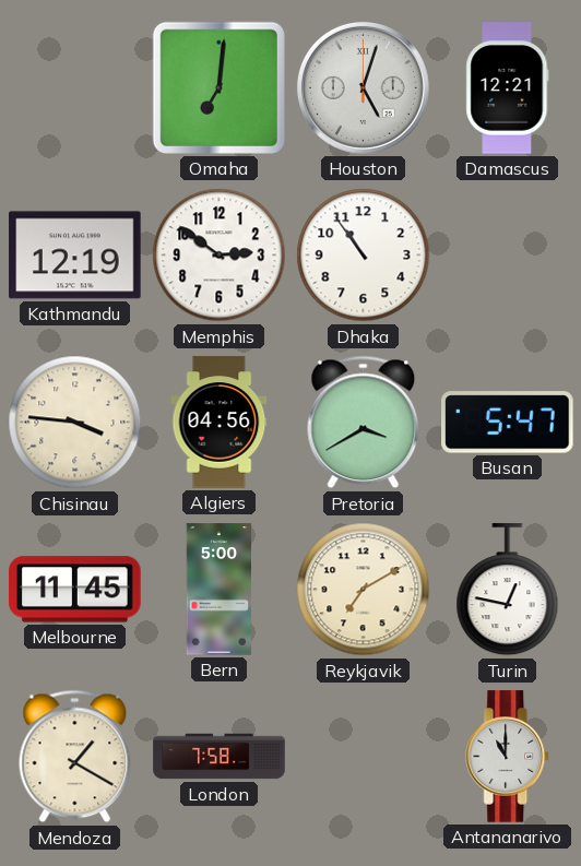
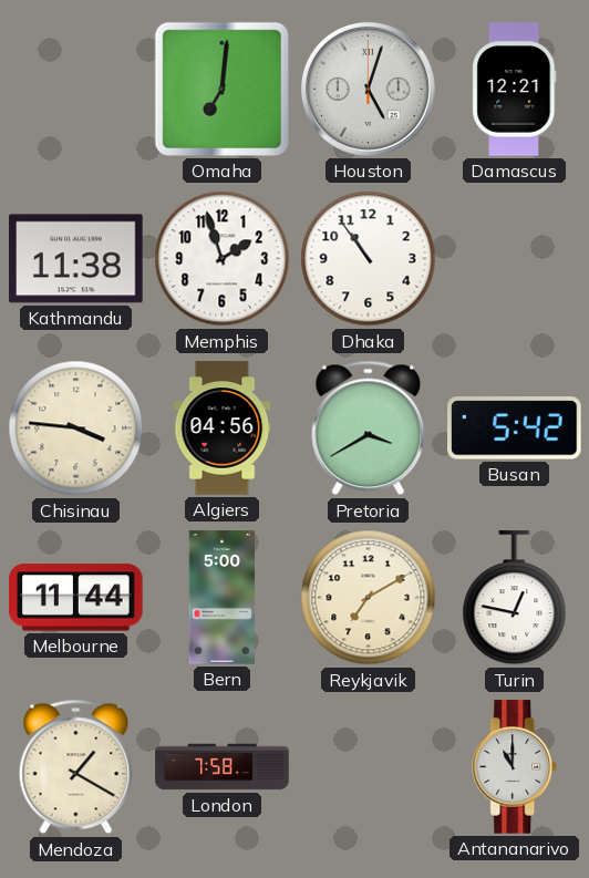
Kathmandu: 12:19 -> 11:38
Memphis: 2:51 -> 1:57
Busan: 5:47 -> 5:42
Melbourne: 11:45 -> 11:44
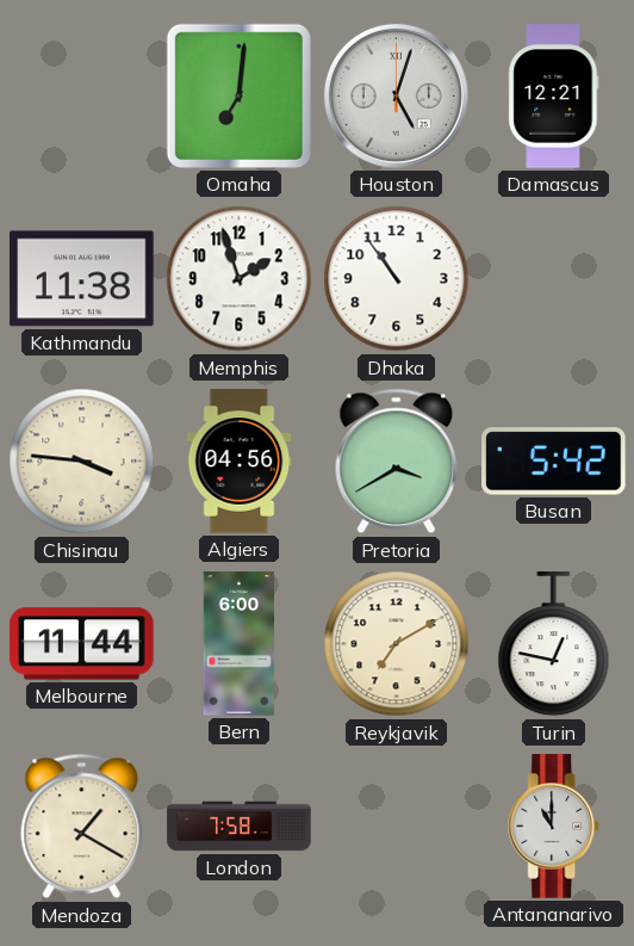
Bern: 5:00 -> 6:00
